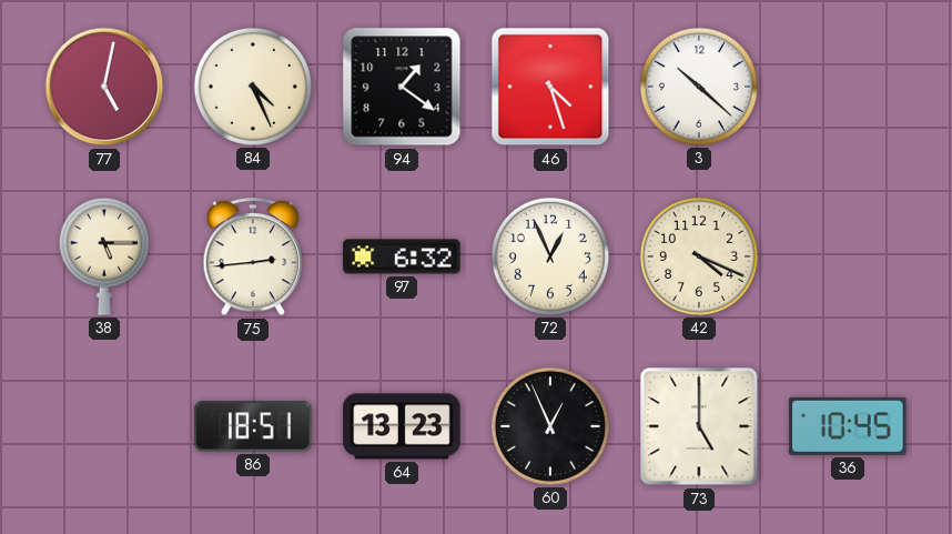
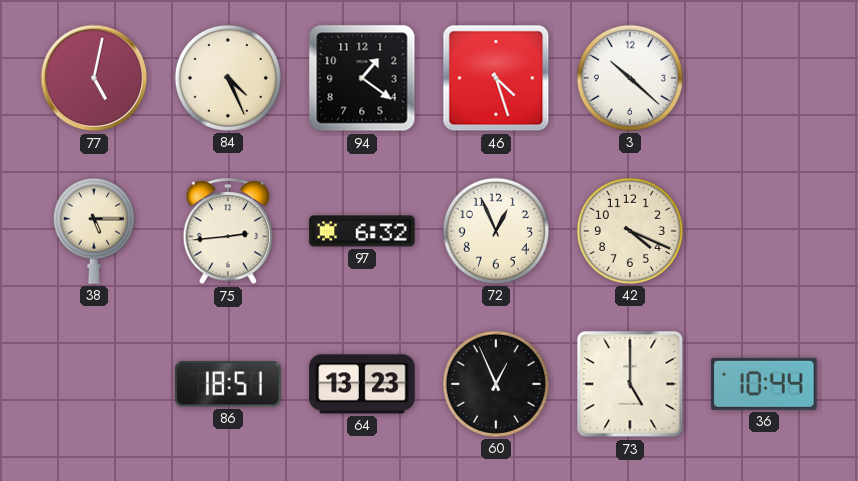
36: 10:45 -> 10:44
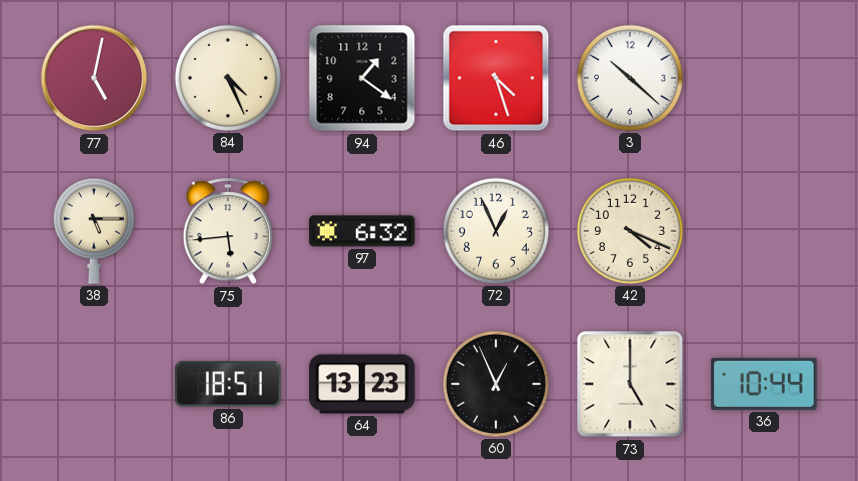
75: 2:44 -> 5:44
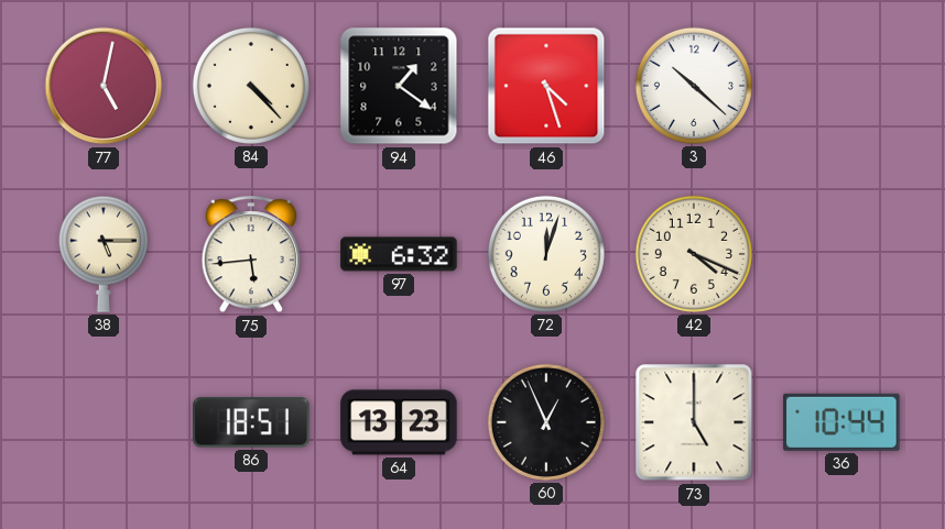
84: 4:26 -> 4:23
72: 12:56 -> 12:03
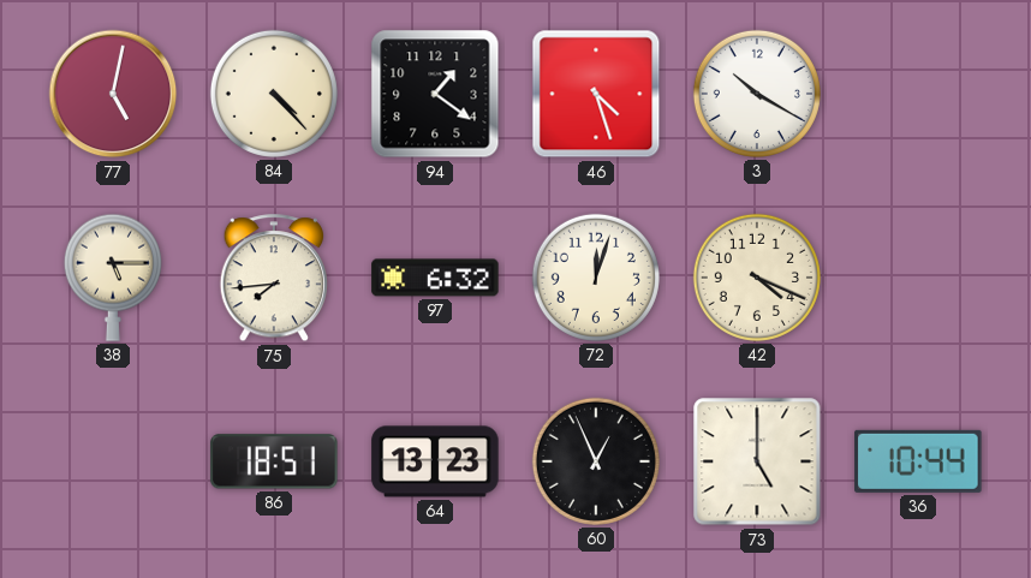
3: 10:22 -> 10:20
75: 5:44 -> 7:44
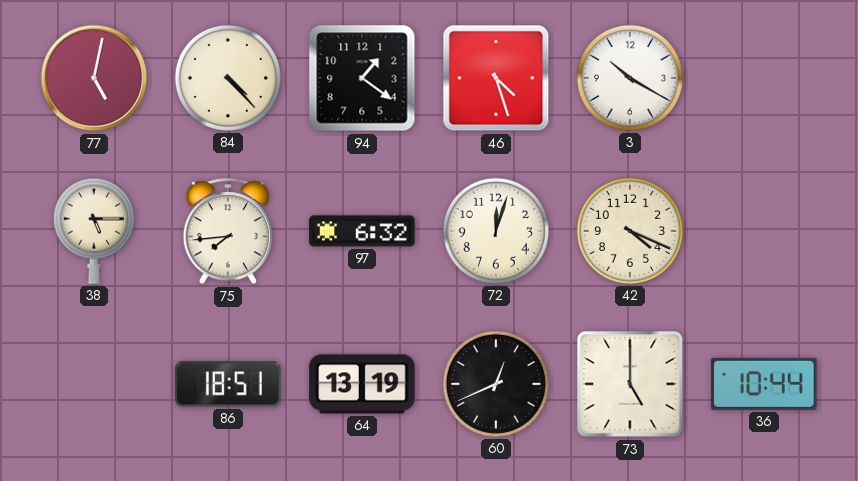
64: 13:23 -> 13:19
60: 12:56 -> 12:41
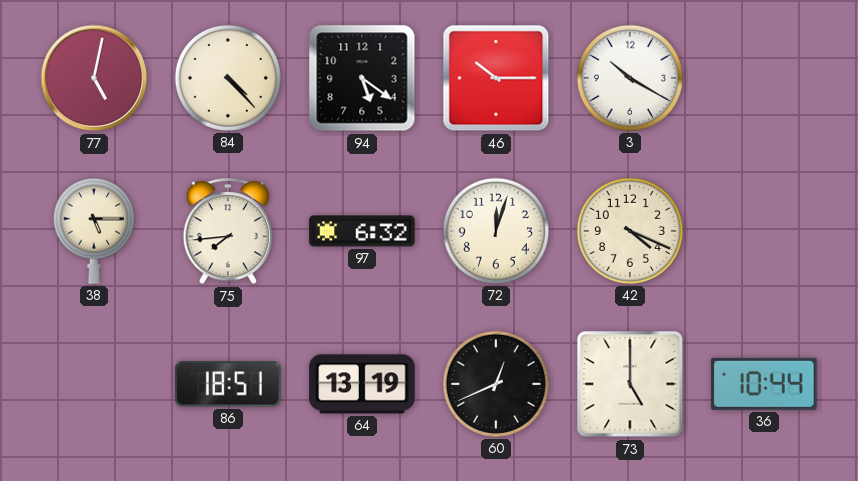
94: 1:21 -> 5:21
46: 4:27 -> 10:15
